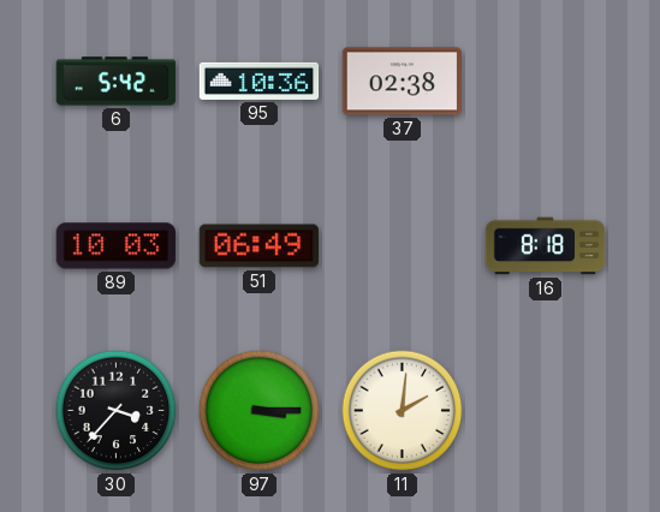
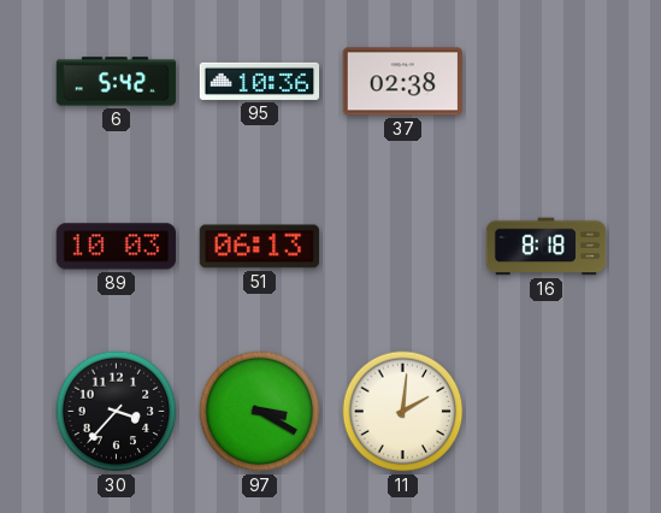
51: 06:49 -> 06:13
97: 3:15 -> 3:20
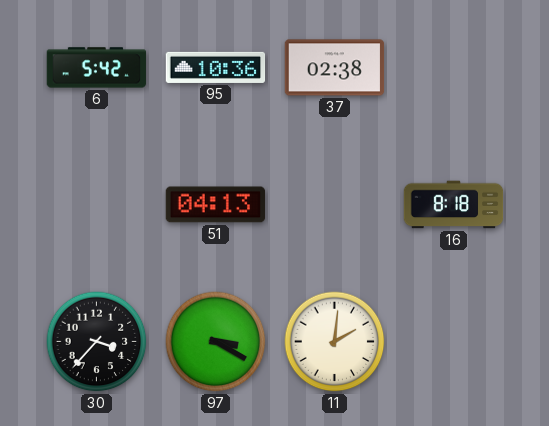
89: 10:03 -> none
51: 06:13 -> 04:13
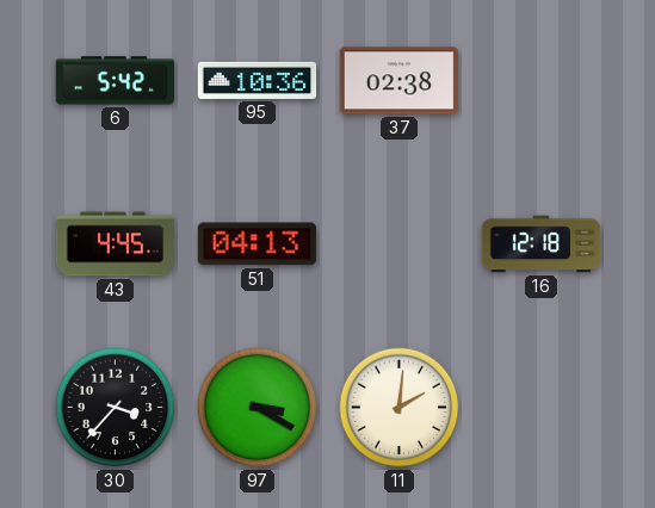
43: none -> 4:45
16: 8:18 -> 12:18
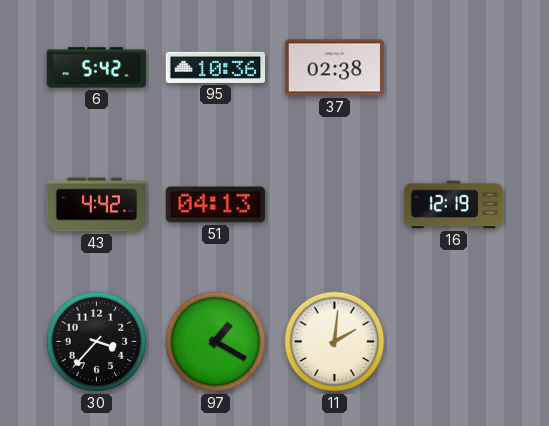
43: 4:45 -> 4:42
16: 12:18 -> 12:19
97: 3:20 -> 1:20
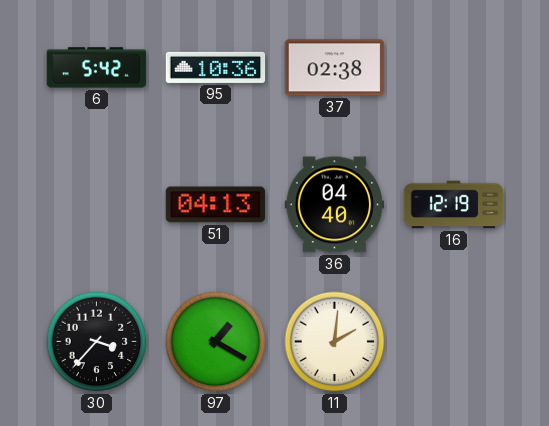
43: 4:42 -> none
36: none -> 04:40
